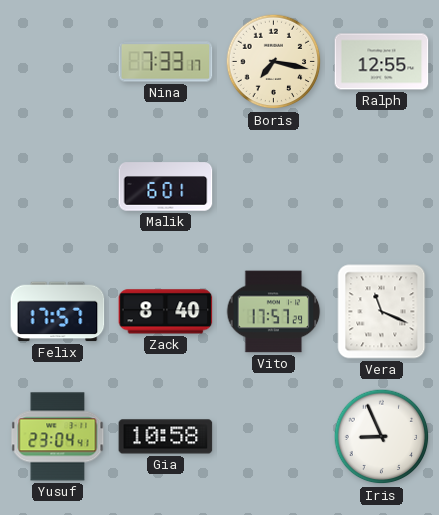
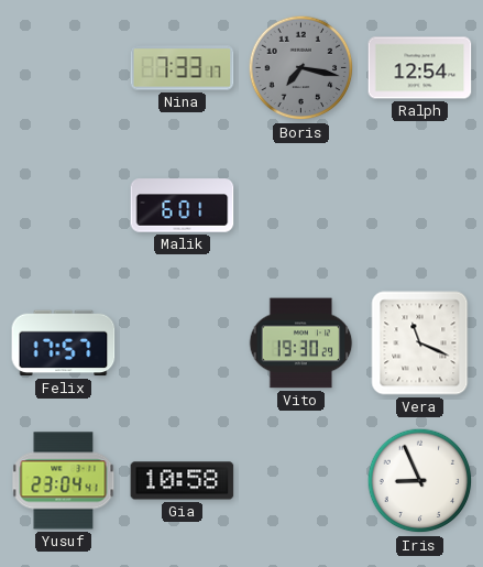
Boris dial: cream -> grey
Ralph: 12:55 -> 12:54
Zack: 8:40 -> none
Vito: 17:57 -> 19:30
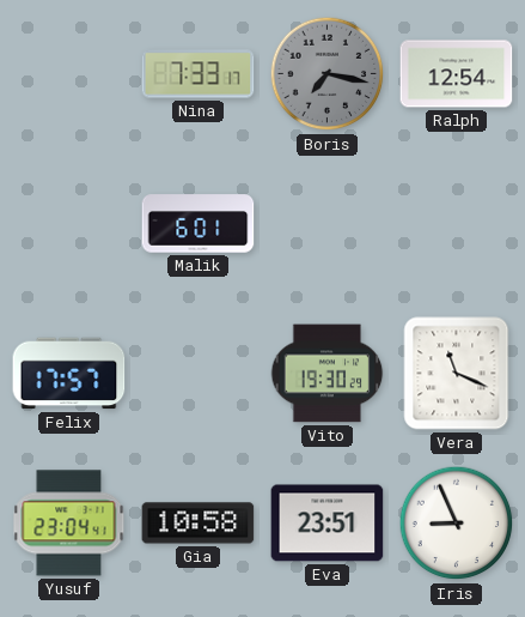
Eva: none -> 23:51
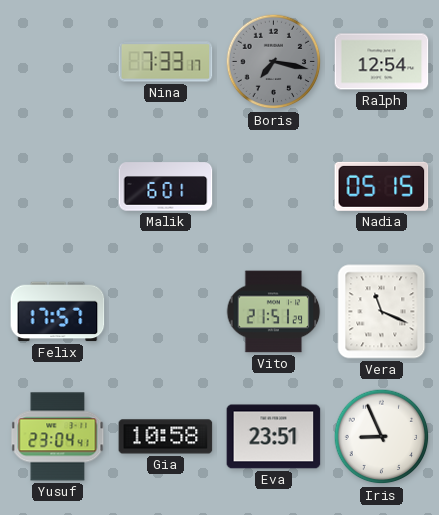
Nadia: none -> 05:15
Vito: 19:30 -> 21:51
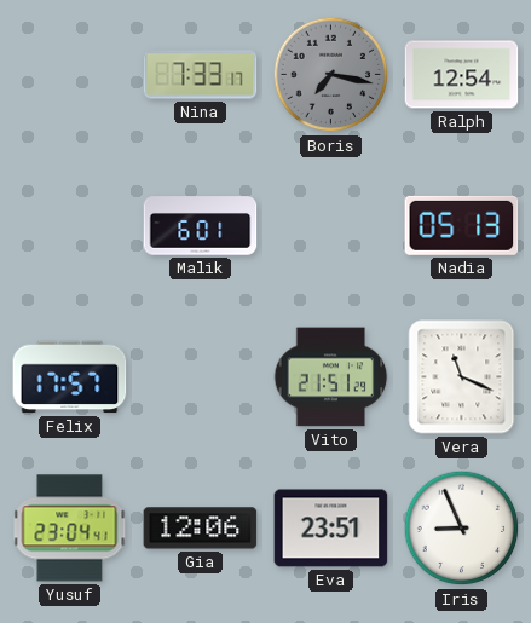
Nadia: 05:15 -> 05:13
Gia: 10:58 -> 12:06
